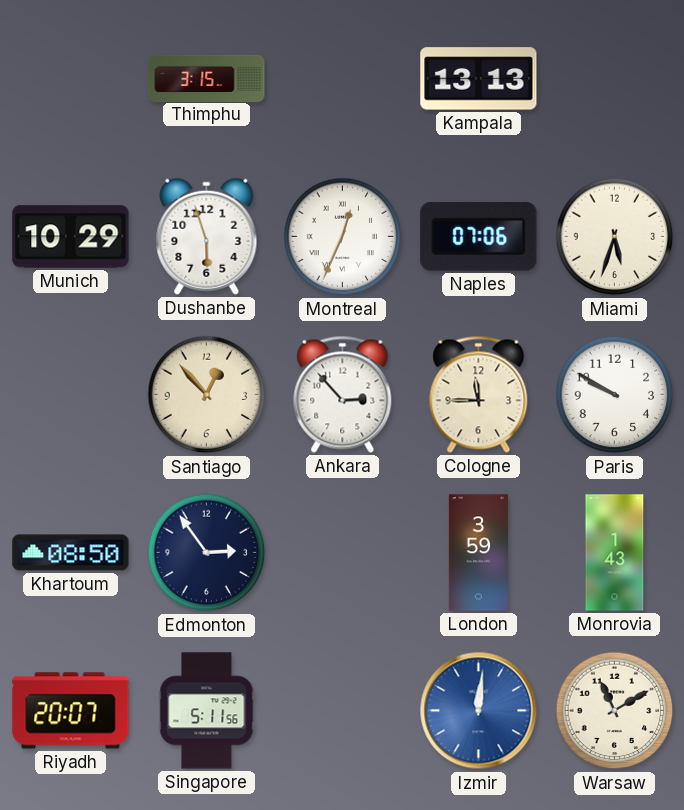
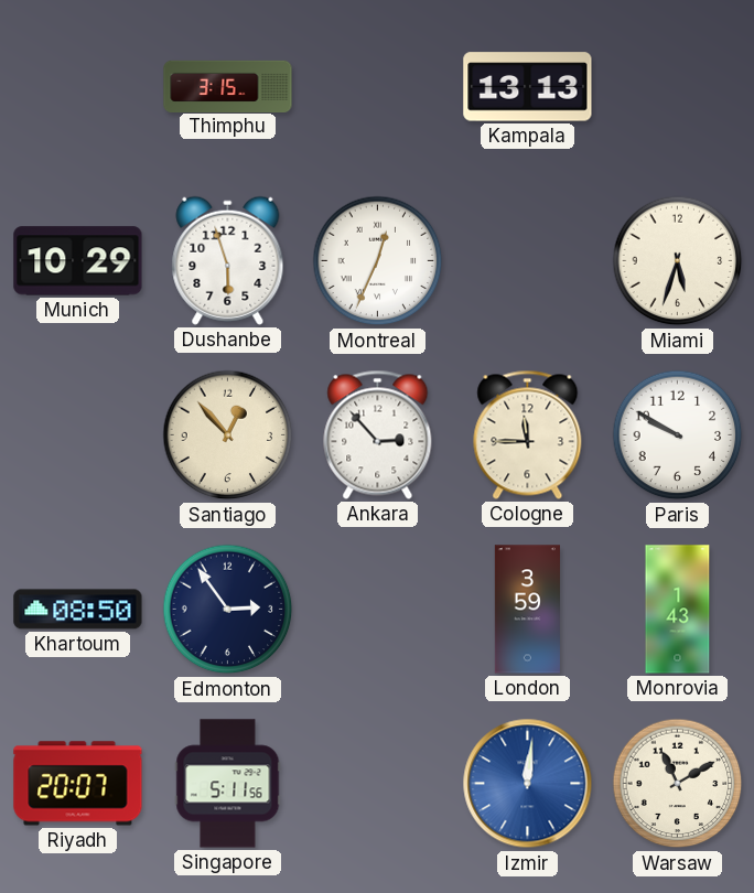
Naples: 07:06 -> none
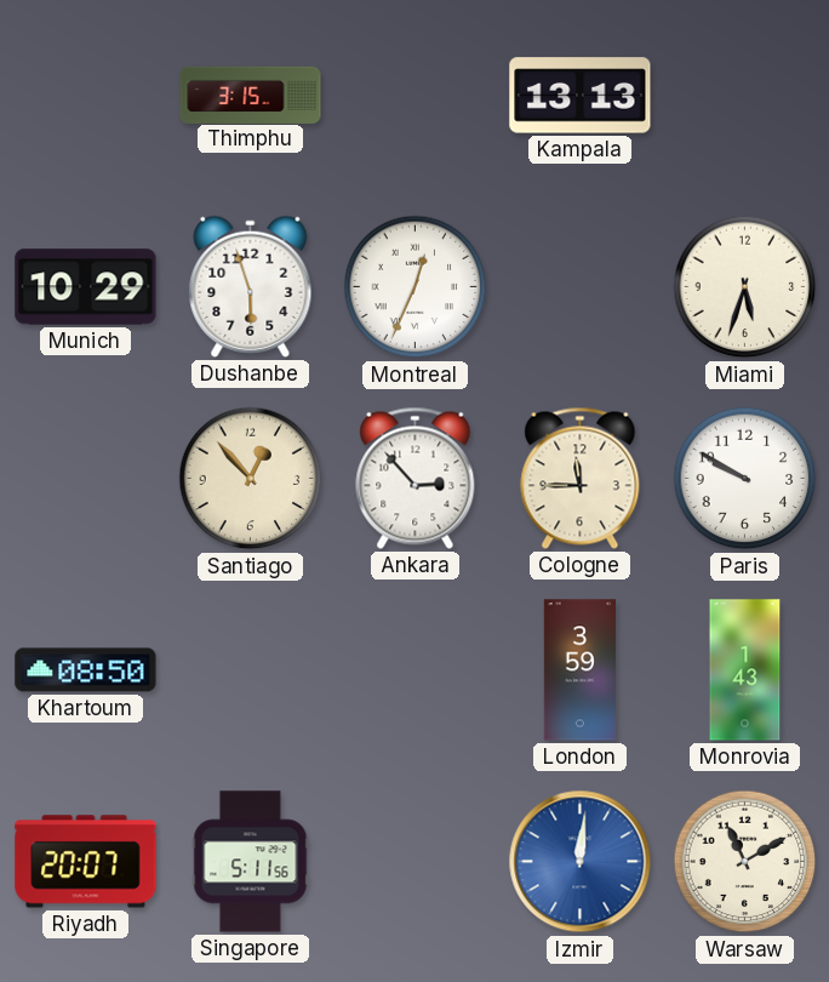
Edmonton: 2:54 -> none
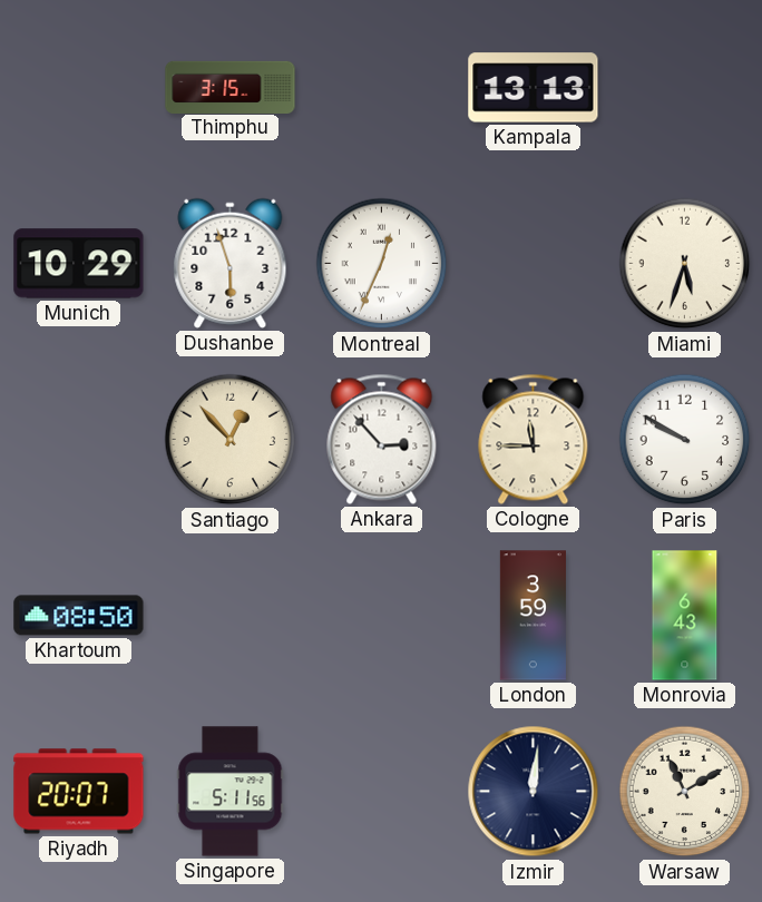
Monrovia: 1:43 -> 6:43
Izmir dial: blue -> navy
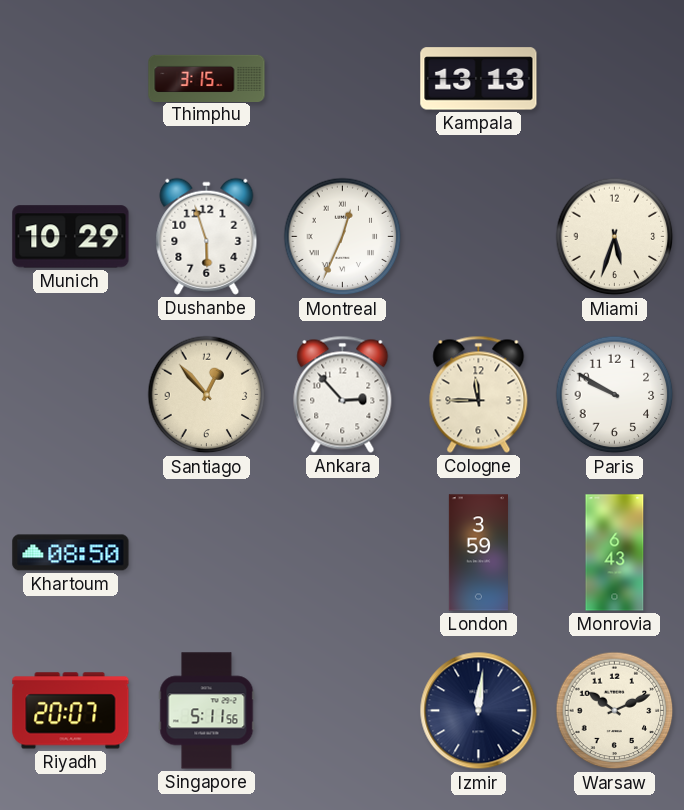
Warsaw: 11:10 -> 10:11
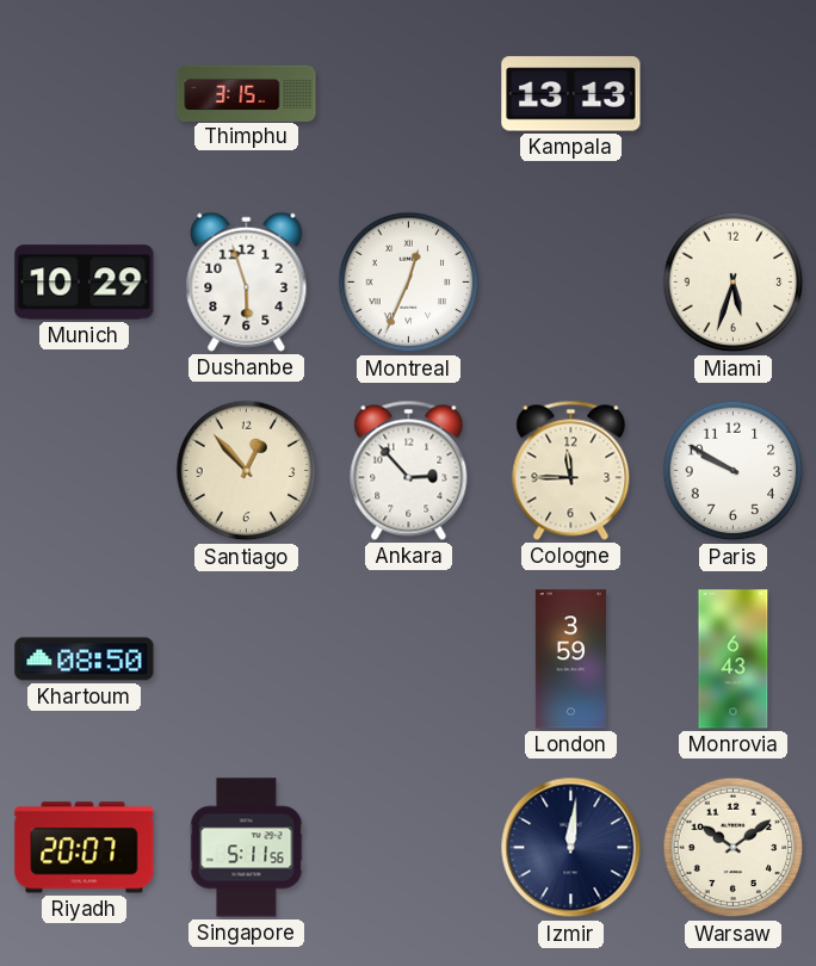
Warsaw: 10:11 -> 10:09
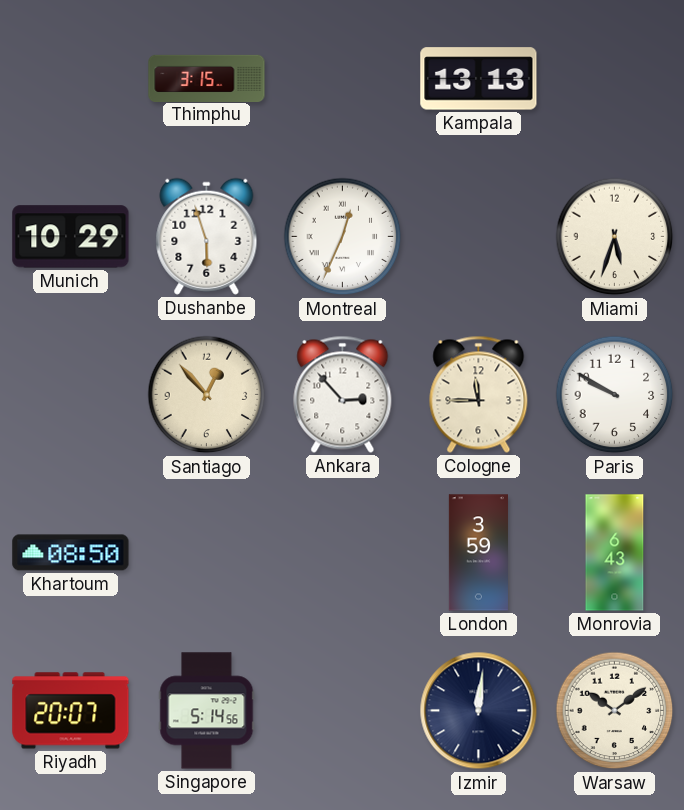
Singapore: 5:11 -> 5:14
